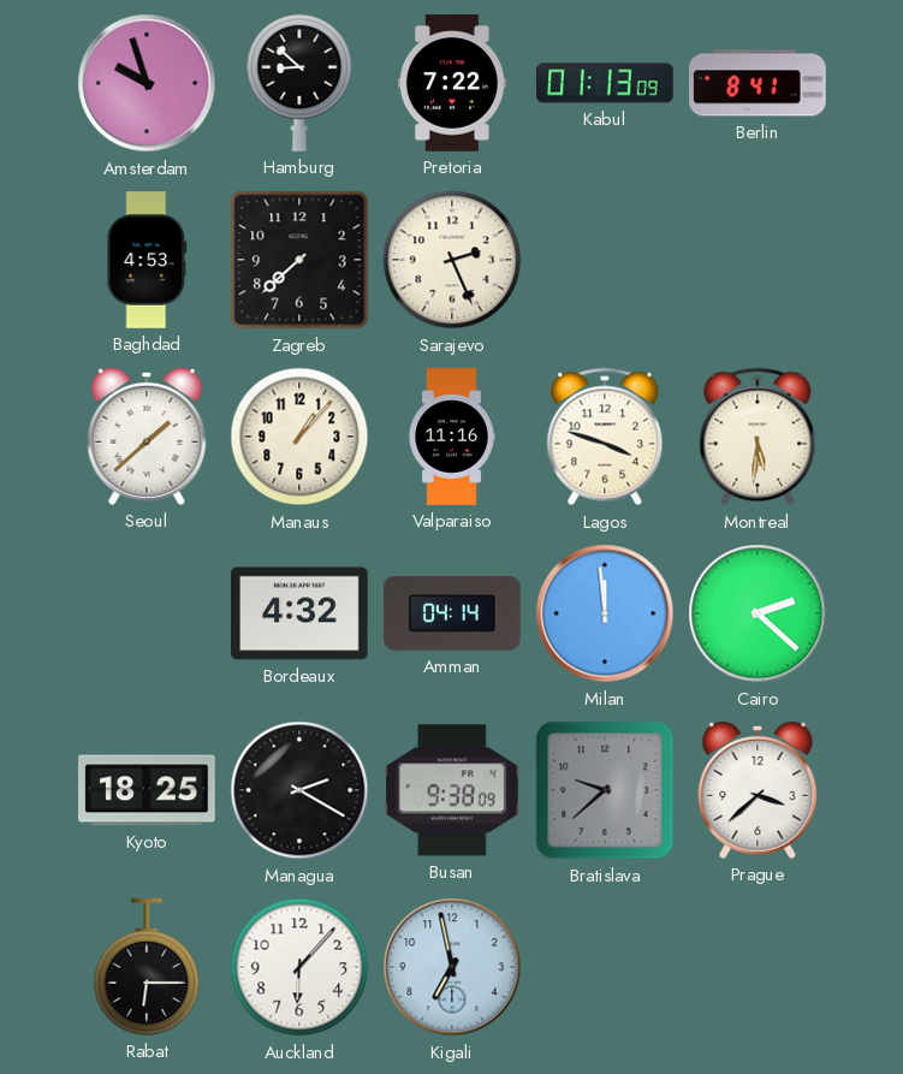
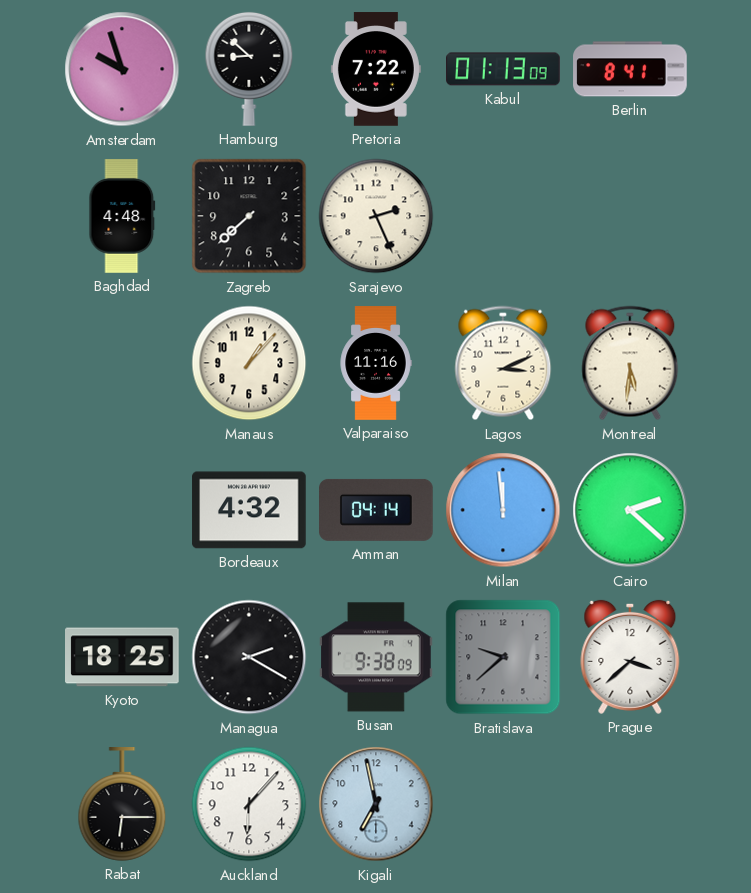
Baghdad: 4:53 -> 4:48
Seoul: 1:38 -> none
Lagos: 3:48 -> 3:11
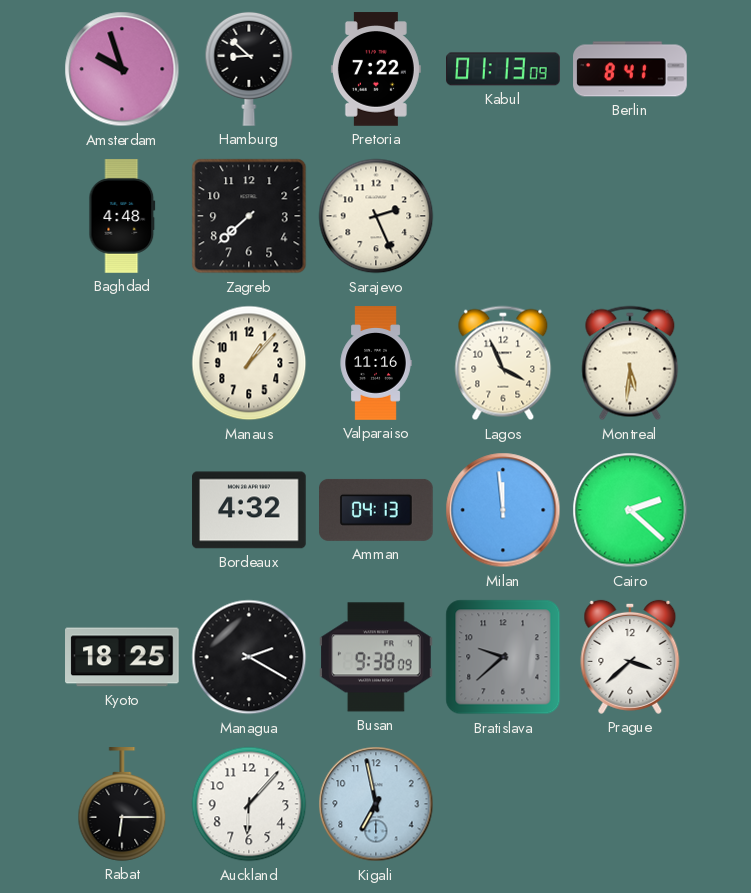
Lagos: 3:11 -> 3:56
Amman: 04:14 -> 04:13
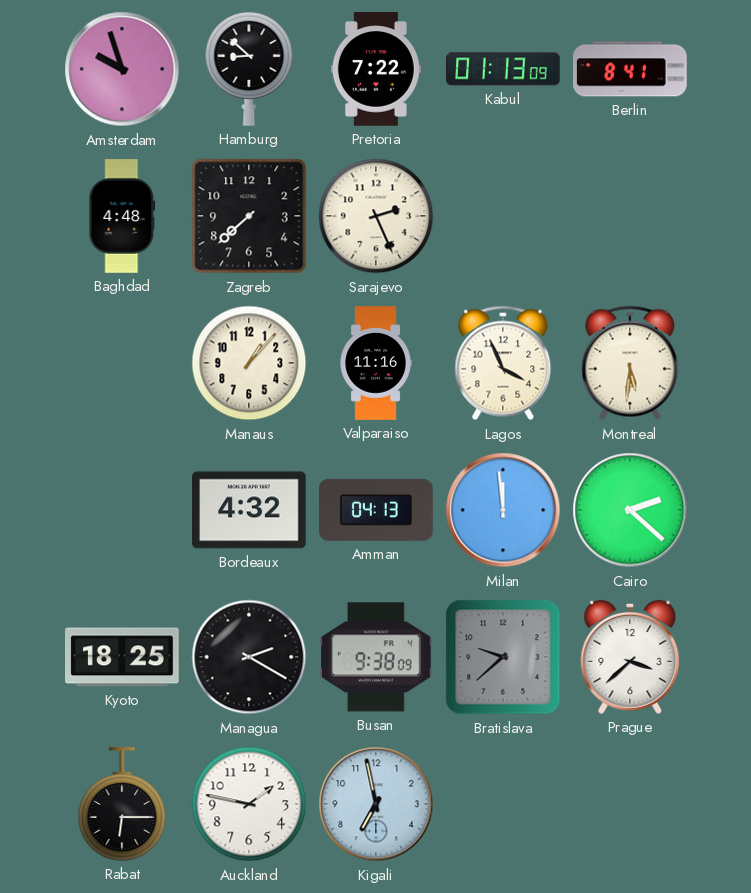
Auckland: 6:07 -> 1:47
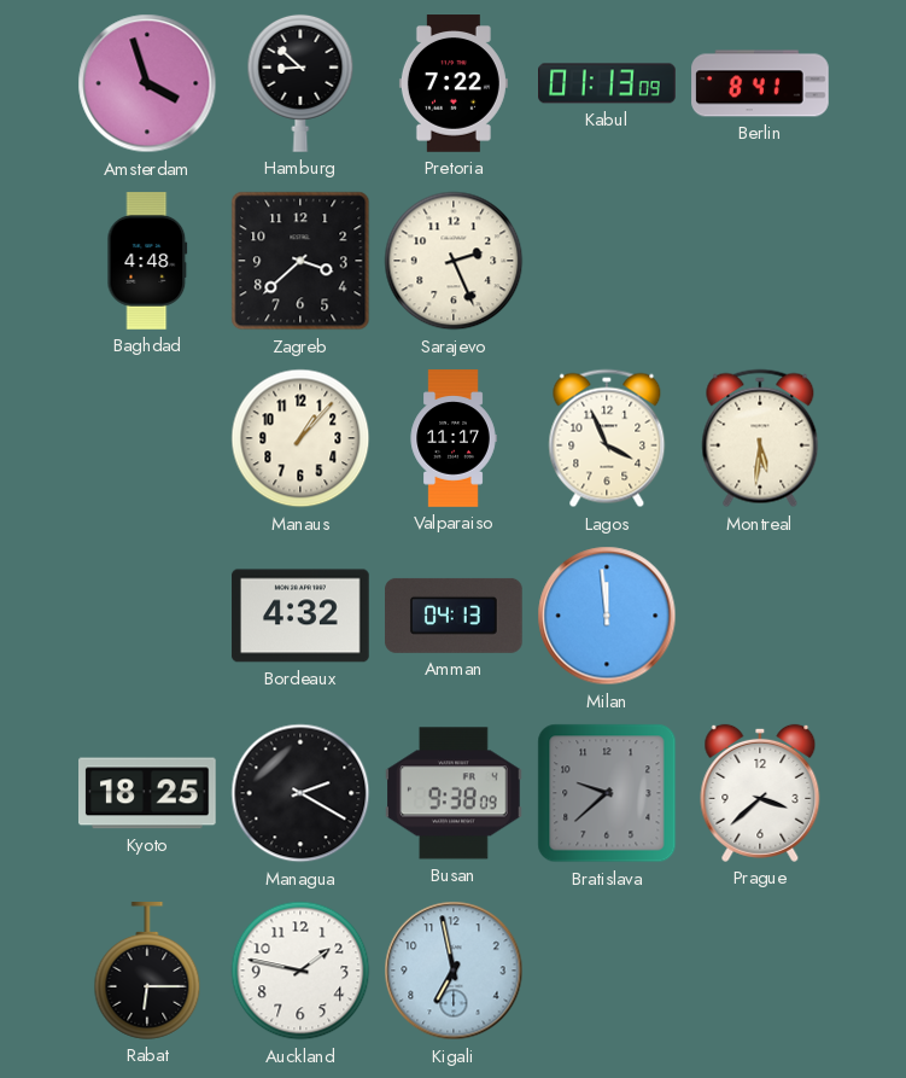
Amsterdam: 9:57 -> 3:57
Zagreb: 7:38 -> 3:38
Valparaiso: 11:16 -> 11:17
Cairo: 2:22 -> none
